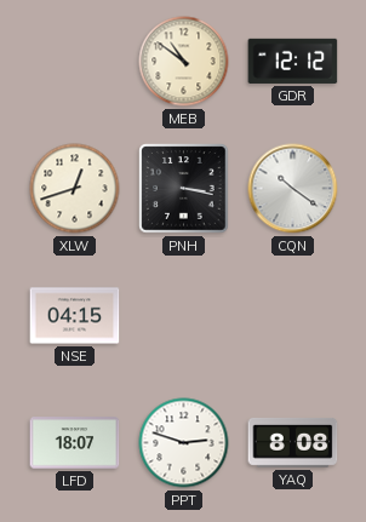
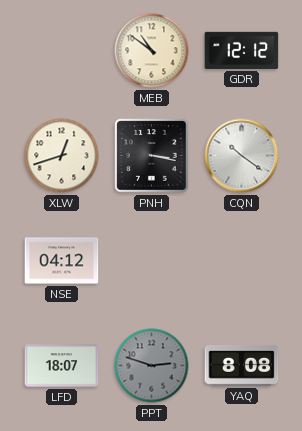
NSE: 04:15 -> 04:12
PPT dial: white -> grey
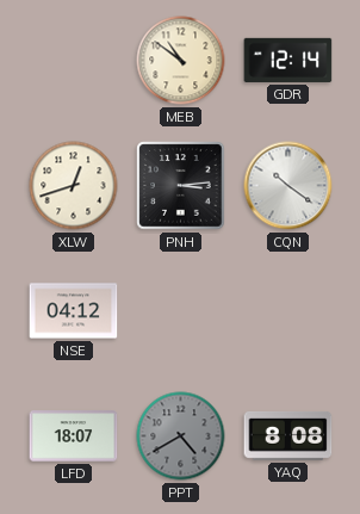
GDR: 12:12 -> 12:14
PNH: 3:17 -> 3:14
PPT: 2:48 -> 4:40
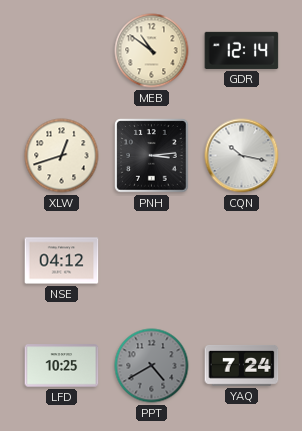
CQN: 10:21 -> 10:17
LFD: 18:07 -> 10:25
YAQ: 8:08 -> 7:24
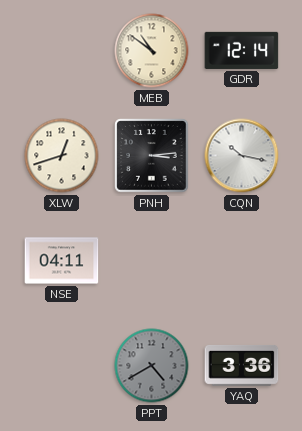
NSE: 04:12 -> 04:11
LFD: 10:25 -> none
YAQ: 7:24 -> 3:36
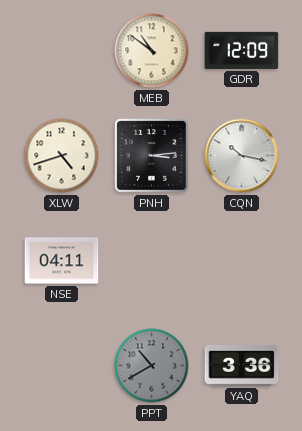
GDR: 12:14 -> 12:09
XLW: 12:42 -> 4:42
PPT: 4:40 -> 10:40
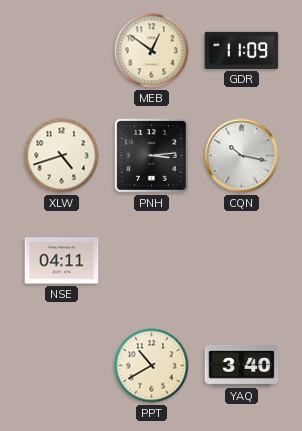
MEB: 10:51 -> 12:51
GDR: 12:09 -> 11:09
PPT dial: grey -> cream
YAQ: 3:36 -> 3:40
